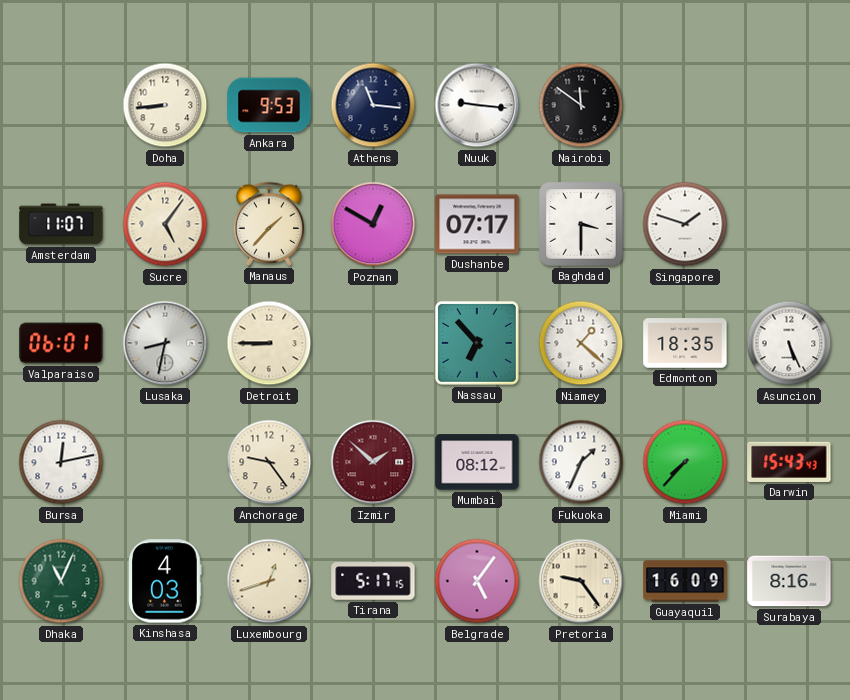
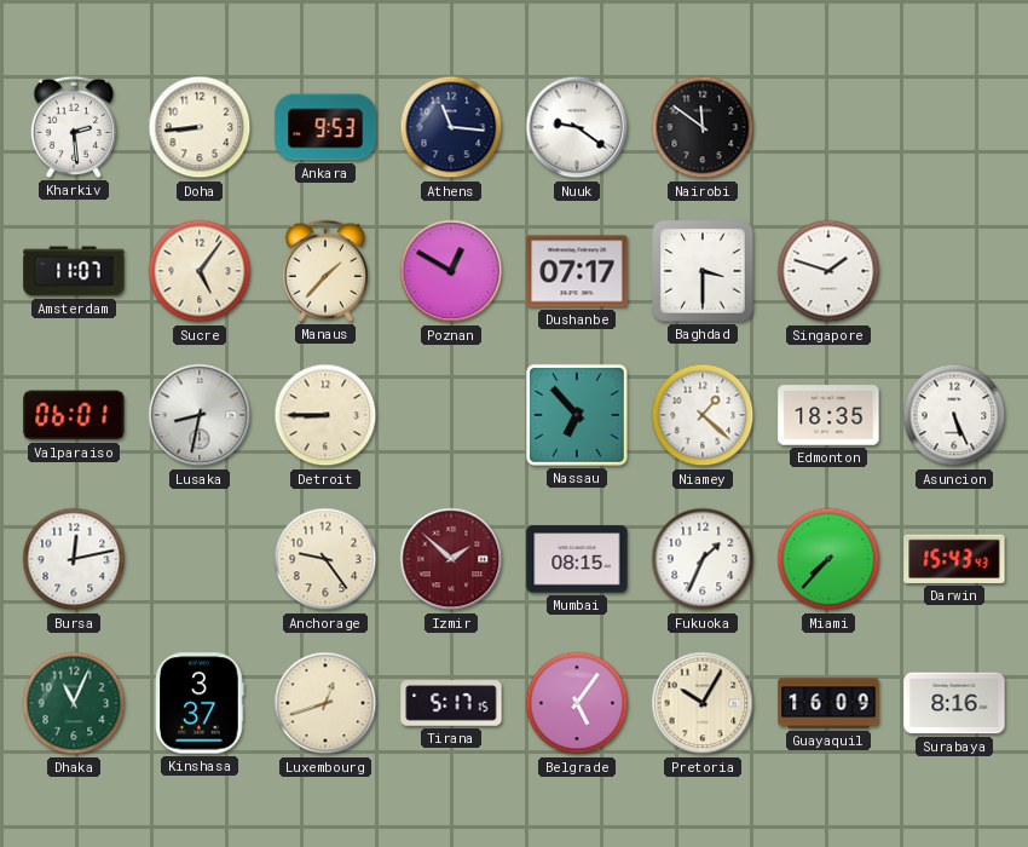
Kharkiv: none -> 2:29
Nuuk: 9:16 -> 9:21
Mumbai: 08:12 -> 08:15
Kinshasa: 4:03 -> 3:37
Pretoria: 9:24 -> 10:05
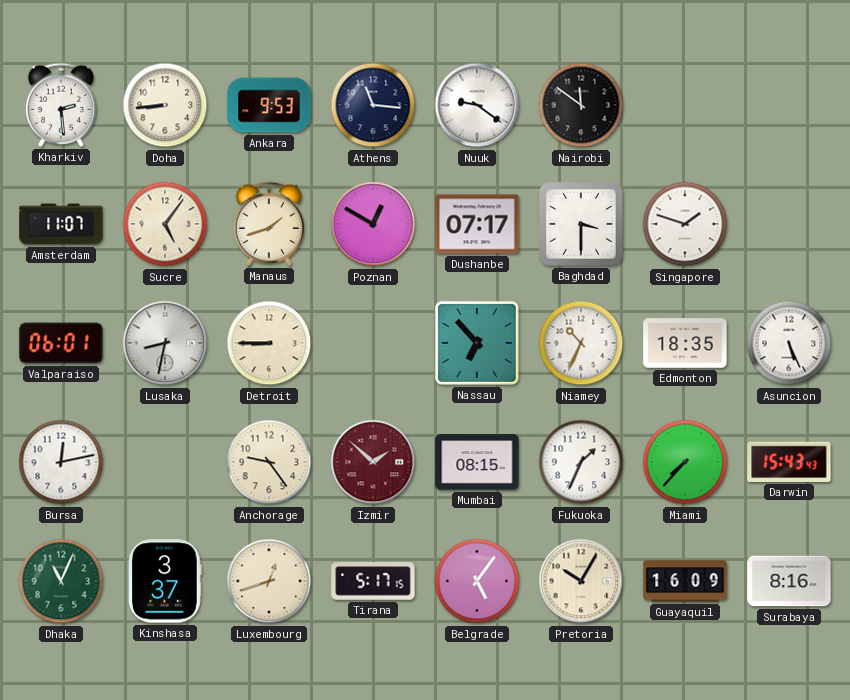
Manaus: 1:37 -> 1:42
Niamey: 1:22 -> 10:34
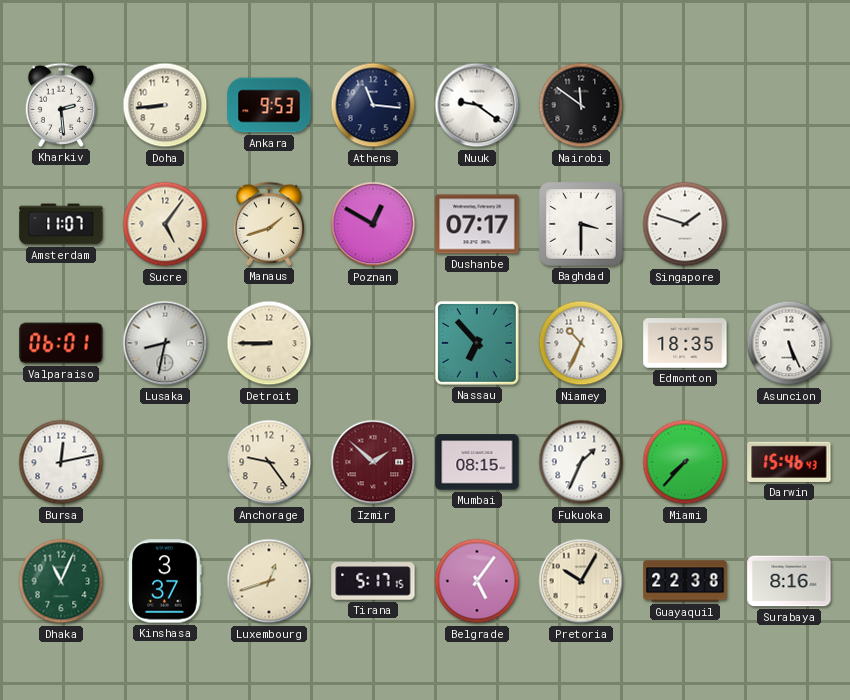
Darwin: 15:43 -> 15:46
Guayaquil: 16:09 -> 22:38
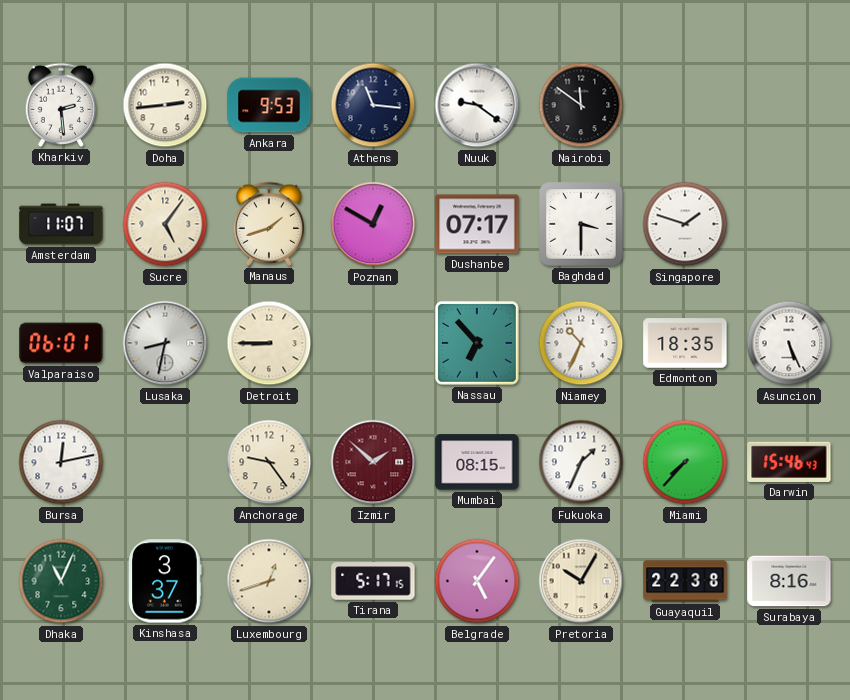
Doha: 8:44 -> 2:44
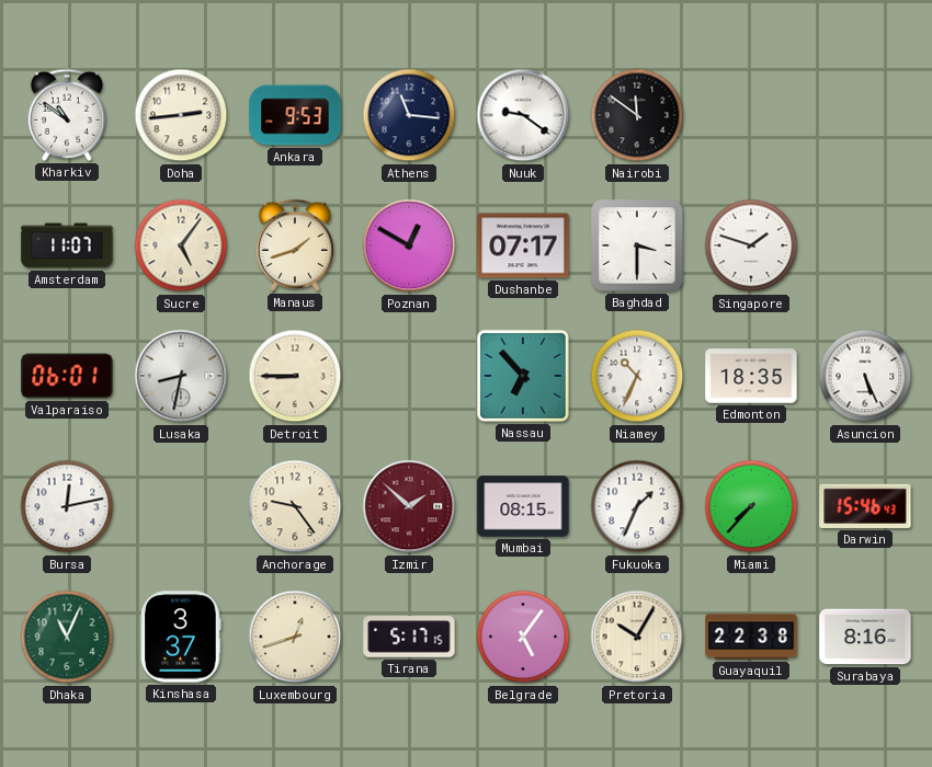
Kharkiv: 2:29 -> 10:51
